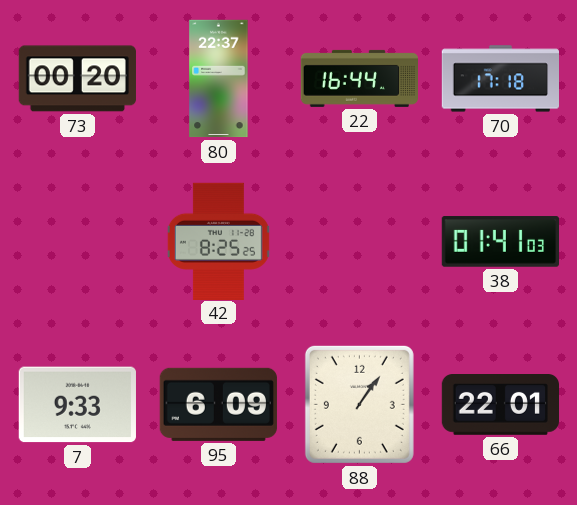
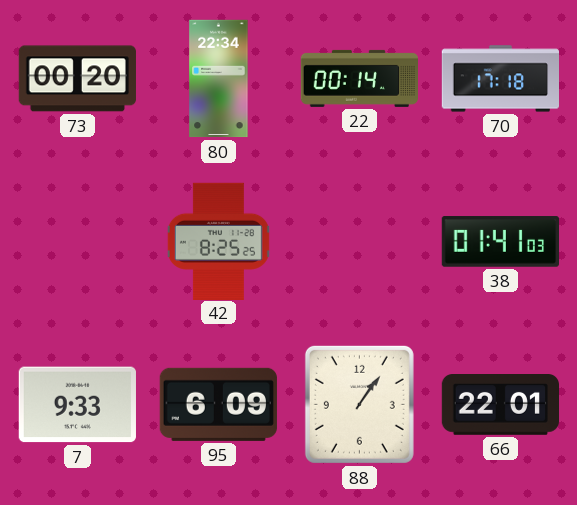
80: 22:37 -> 22:34
22: 16:44 -> 00:14
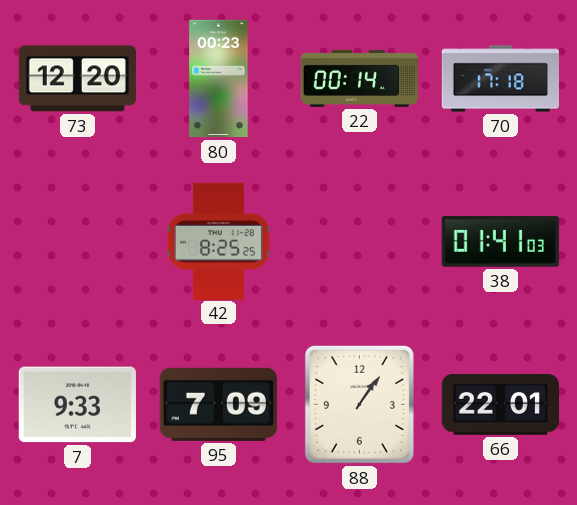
73: 00:20 -> 12:20
80: 22:34 -> 00:23
95: 6:09 -> 7:09
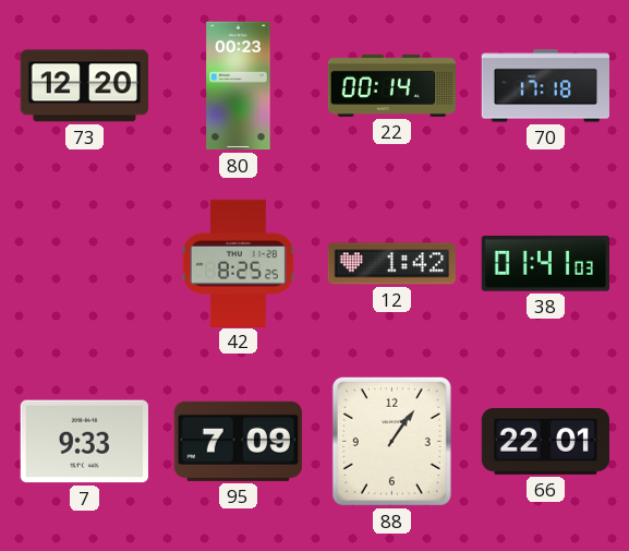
12: none -> 1:42
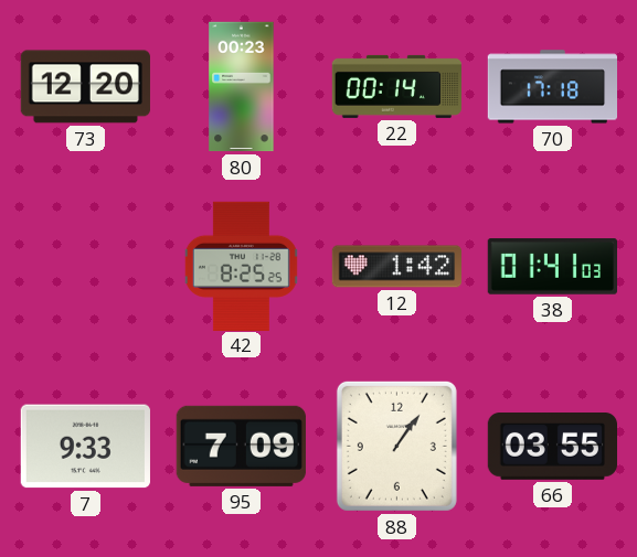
66: 22:01 -> 03:55
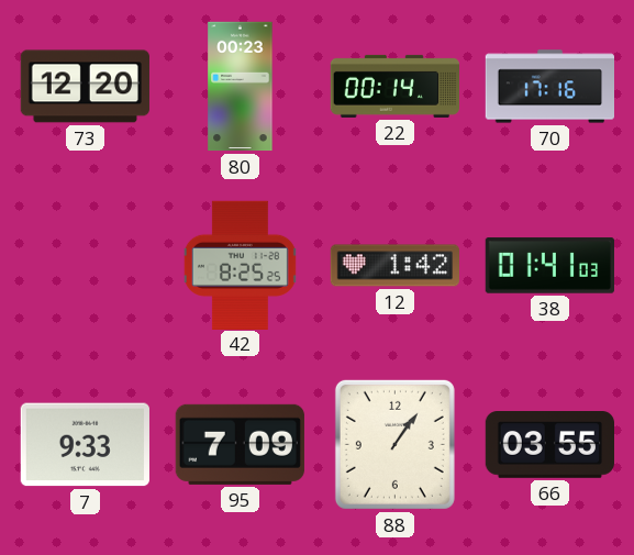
70: 17:18 -> 17:16
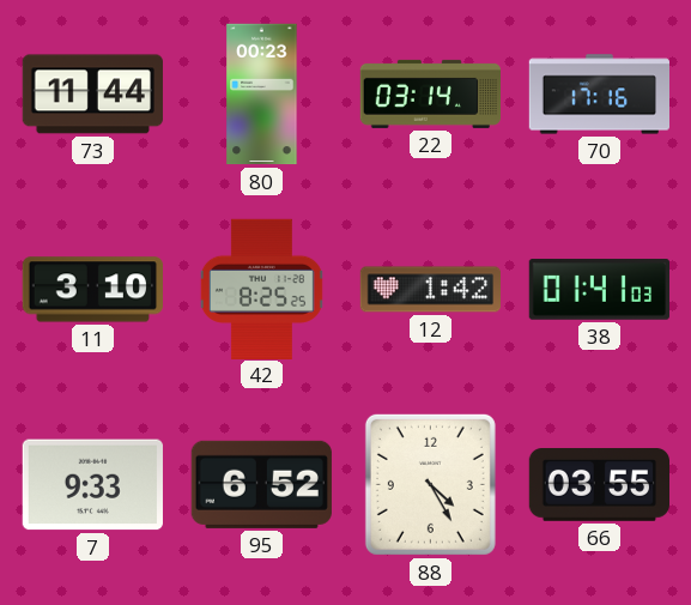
73: 12:20 -> 11:44
22: 00:14 -> 03:14
11: none -> 3:10
95: 7:09 -> 6:52
88: 1:06 -> 4:25
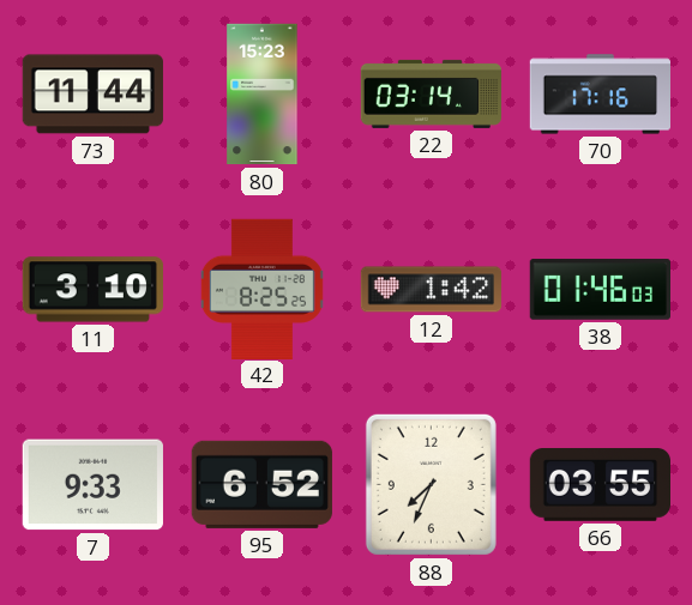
80: 00:23 -> 15:23
38: 01:41 -> 01:46
88: 4:25 -> 7:34
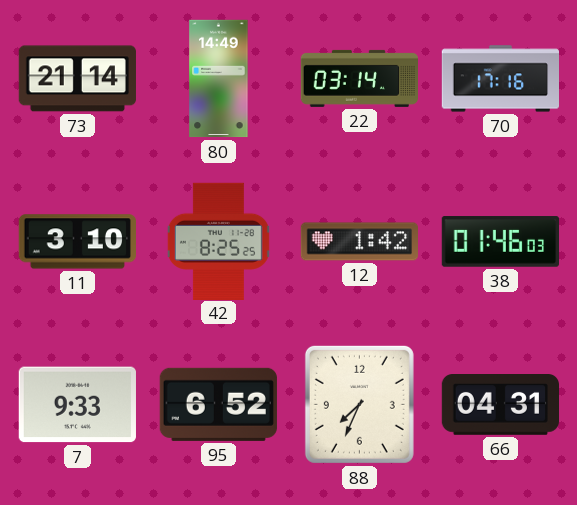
73: 11:44 -> 21:14
80: 15:23 -> 14:49
66: 03:55 -> 04:31
